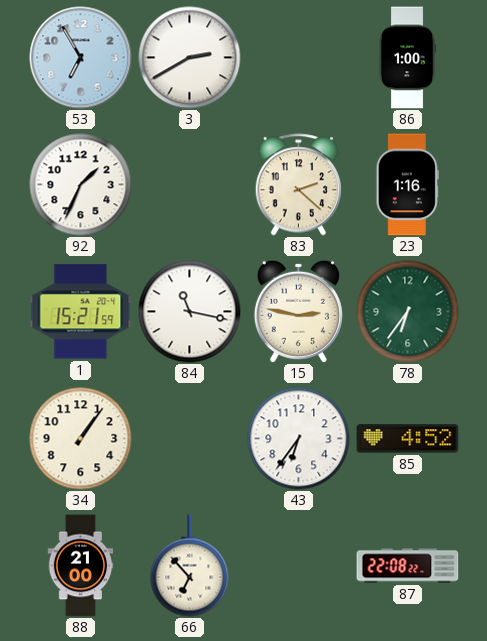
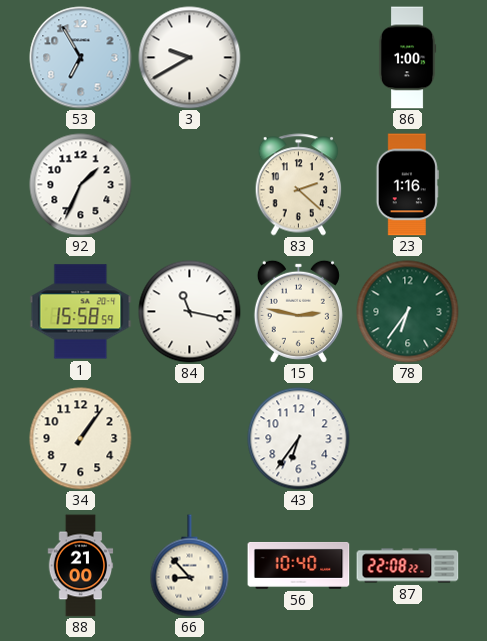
3: 2:40 -> 9:40
1: 15:21 -> 15:58
85: 4:52 -> none
66: 6:53 -> 8:53
56: none -> 10:40
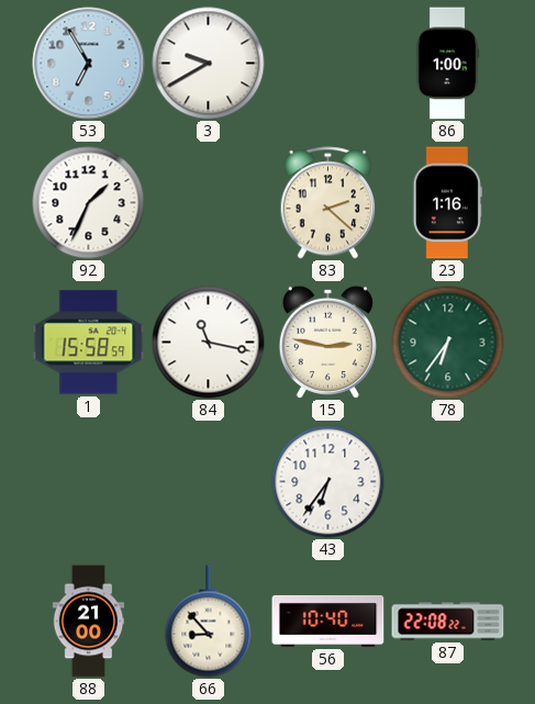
34: 1:06 -> none
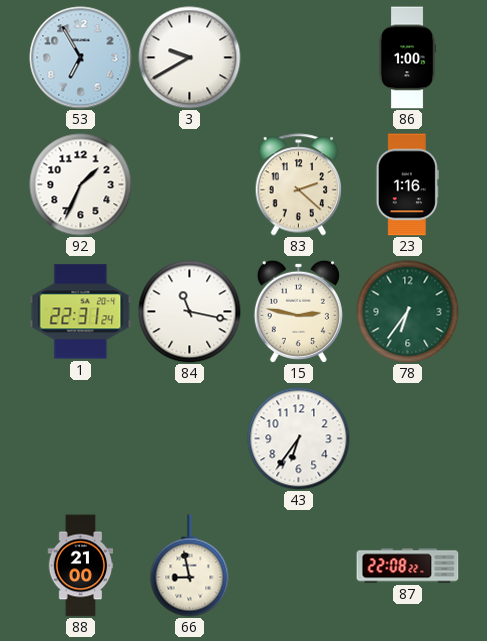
1: 15:58 -> 22:31
66: 8:53 -> 8:58
56: 10:40 -> none
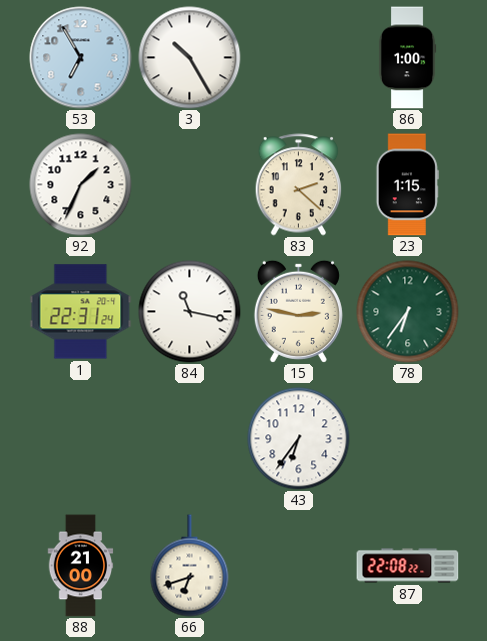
3: 9:40 -> 10:25
23: 1:16 -> 1:15
66: 8:58 -> 6:42
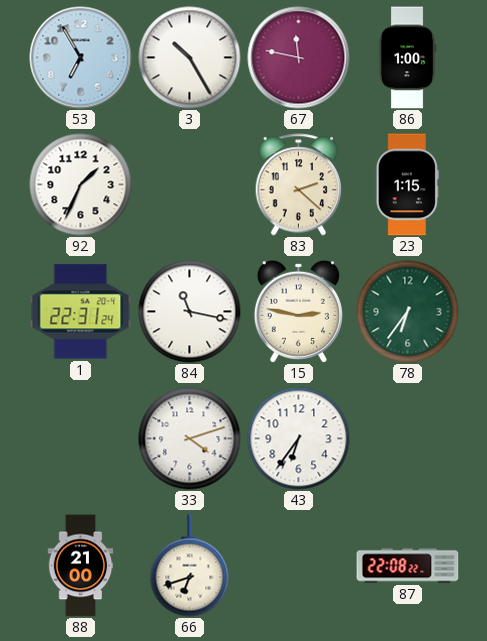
67: none -> 11:47
33: none -> 4:12
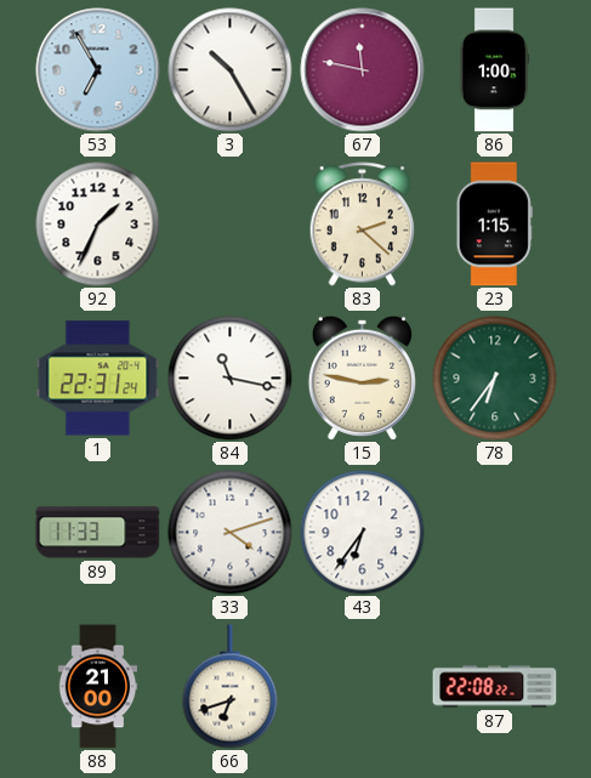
89: none -> 11:33
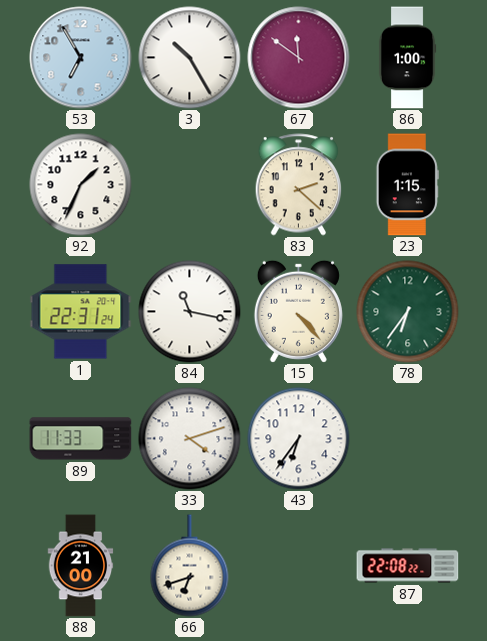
67: 11:47 -> 11:51
15: 2:47 -> 4:23
